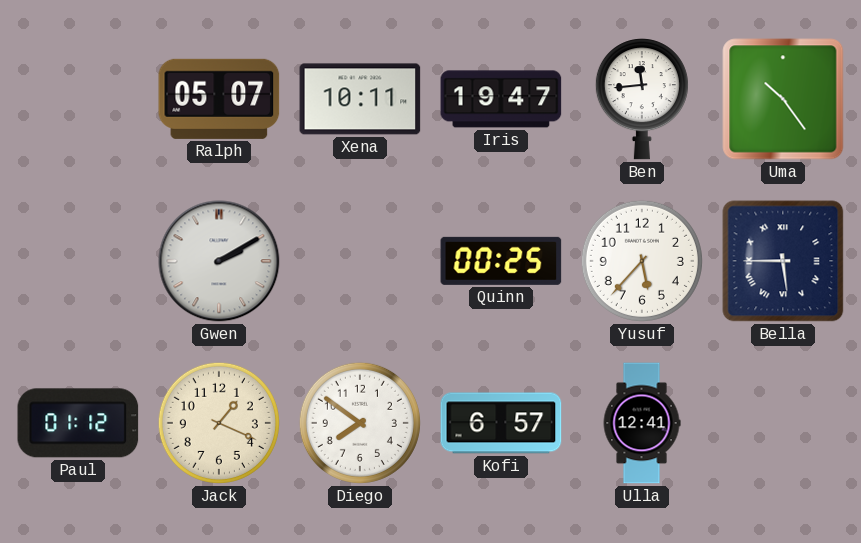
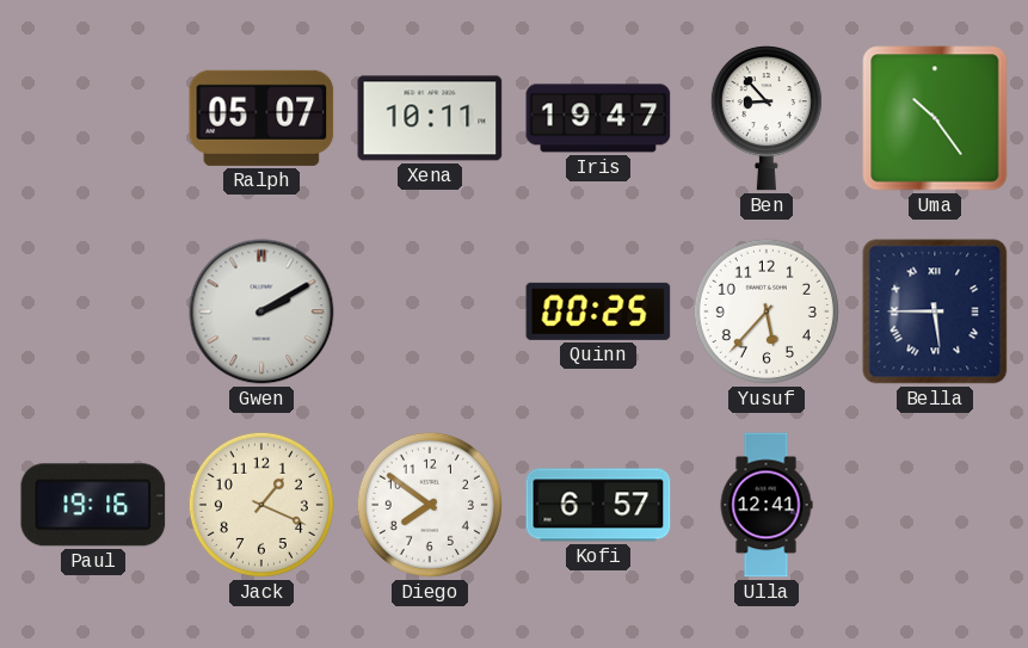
Ben: 11:44 -> 8:53
Paul: 01:12 -> 19:16
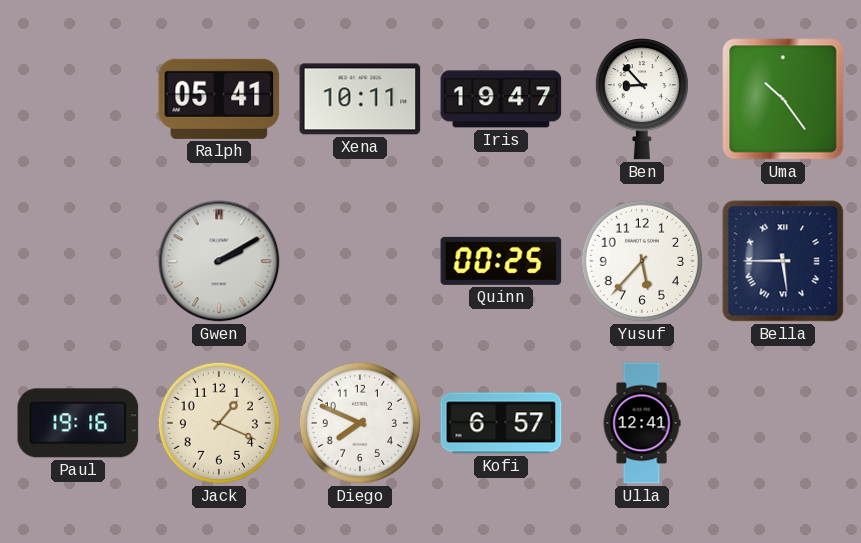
Ralph: 05:07 -> 05:41
Diego: 7:51 -> 7:49
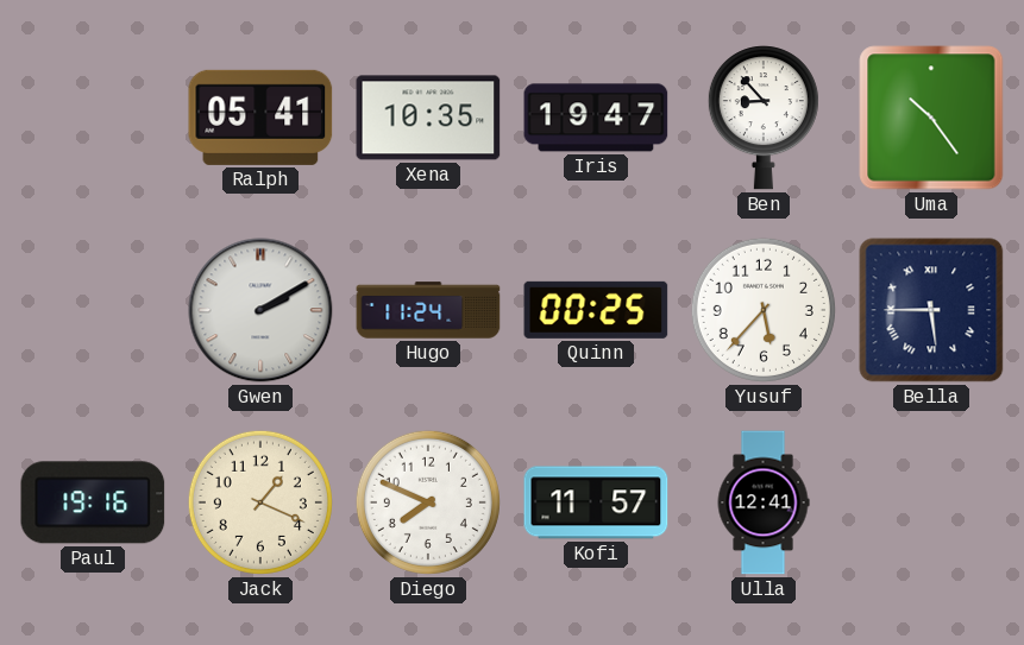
Xena: 10:11 -> 10:35
Hugo: none -> 11:24
Kofi: 6:57 -> 11:57
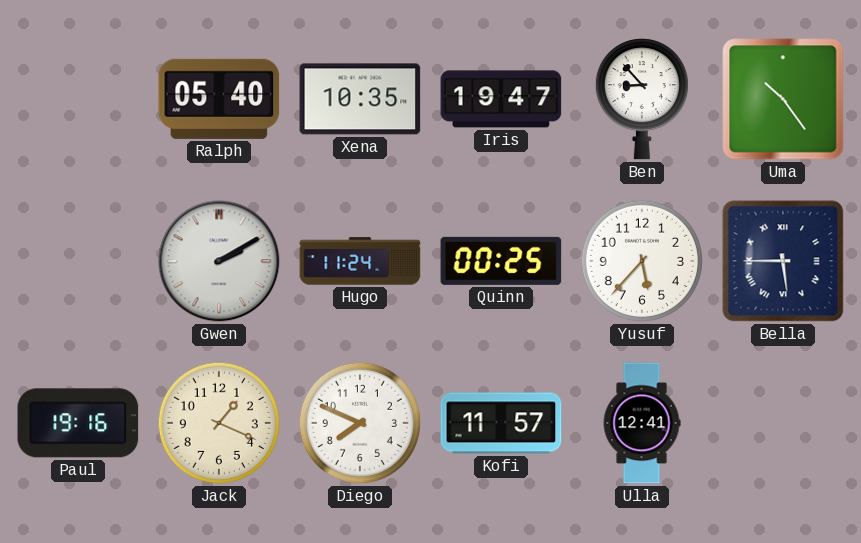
Ralph: 05:41 -> 05:40
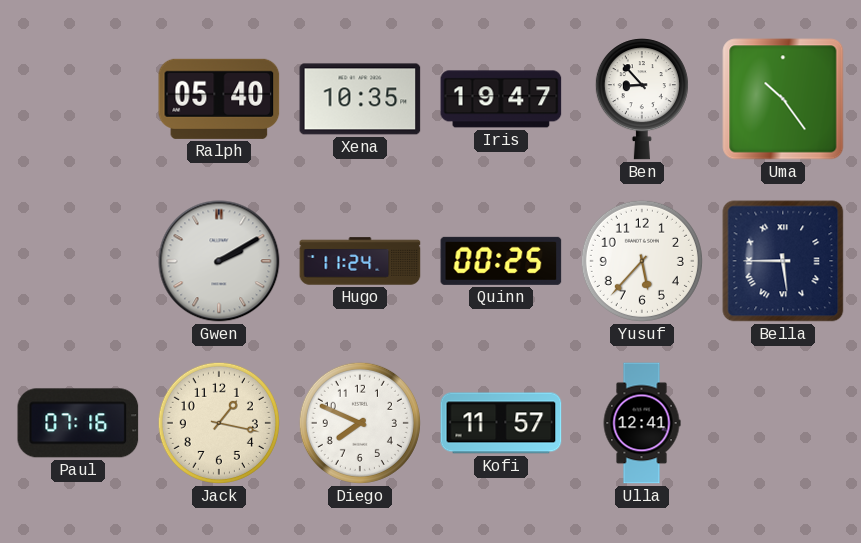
Paul: 19:16 -> 07:16
Jack: 1:19 -> 1:17
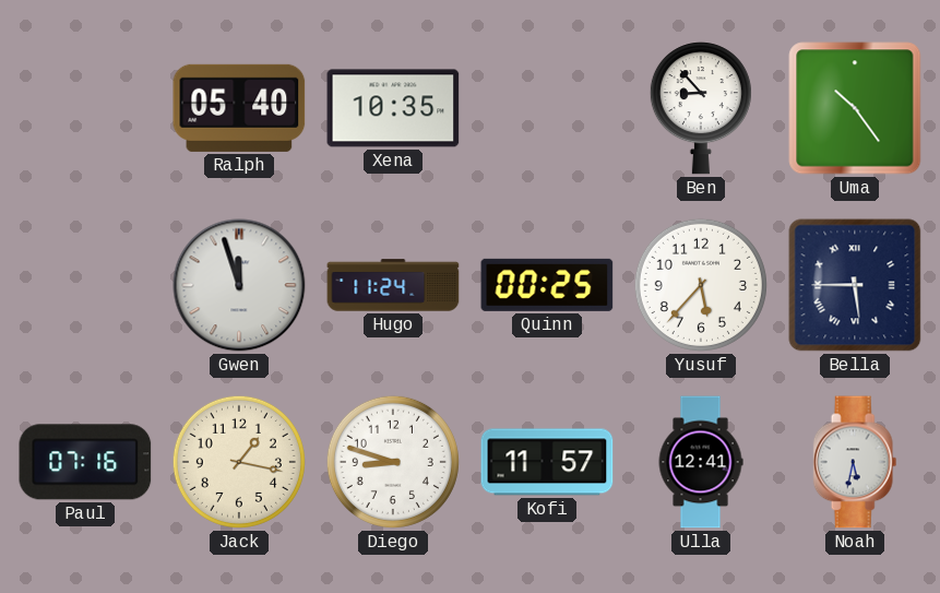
Iris: 19:47 -> none
Gwen: 2:10 -> 11:57
Diego: 7:49 -> 8:48
Noah: none -> 5:32
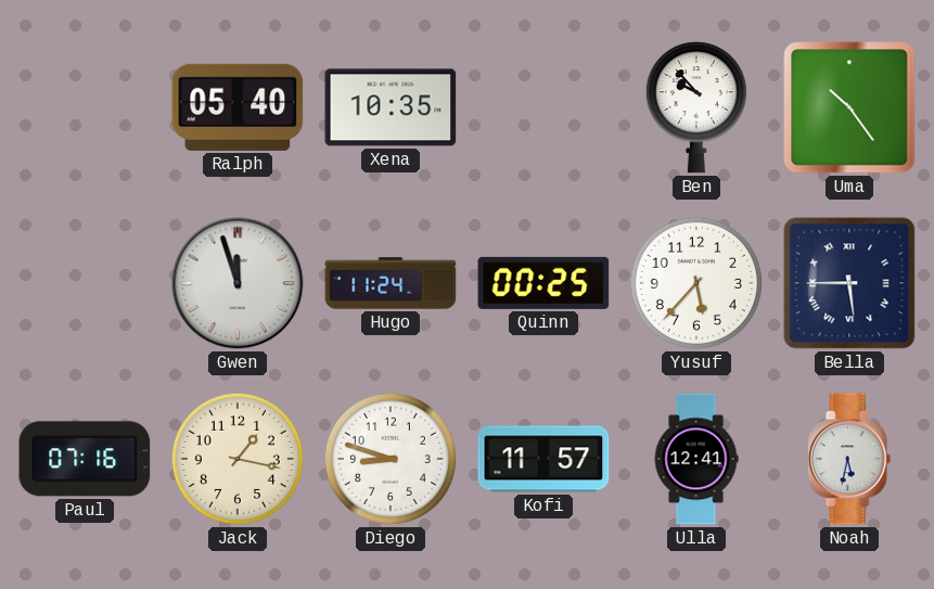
Ben: 8:53 -> 9:53
